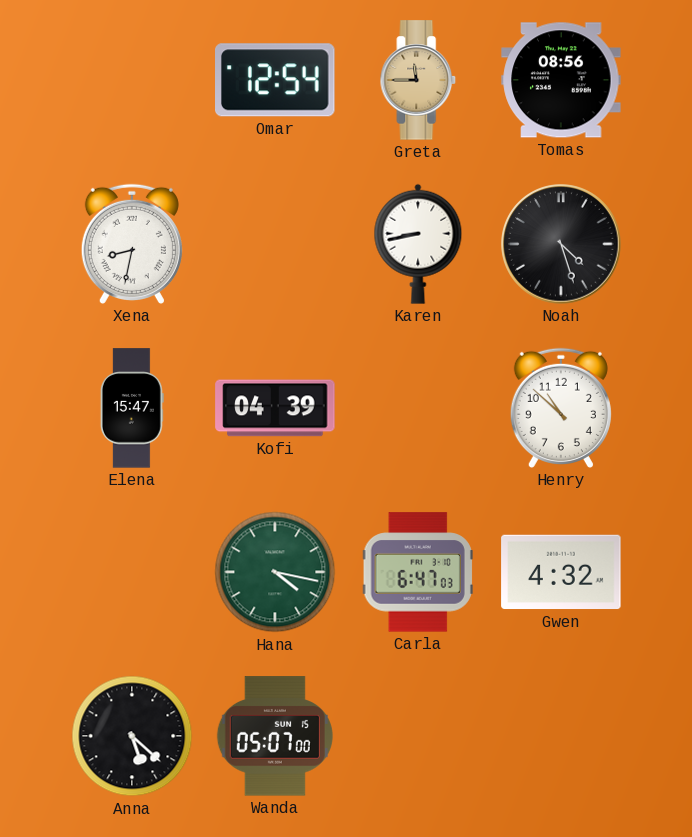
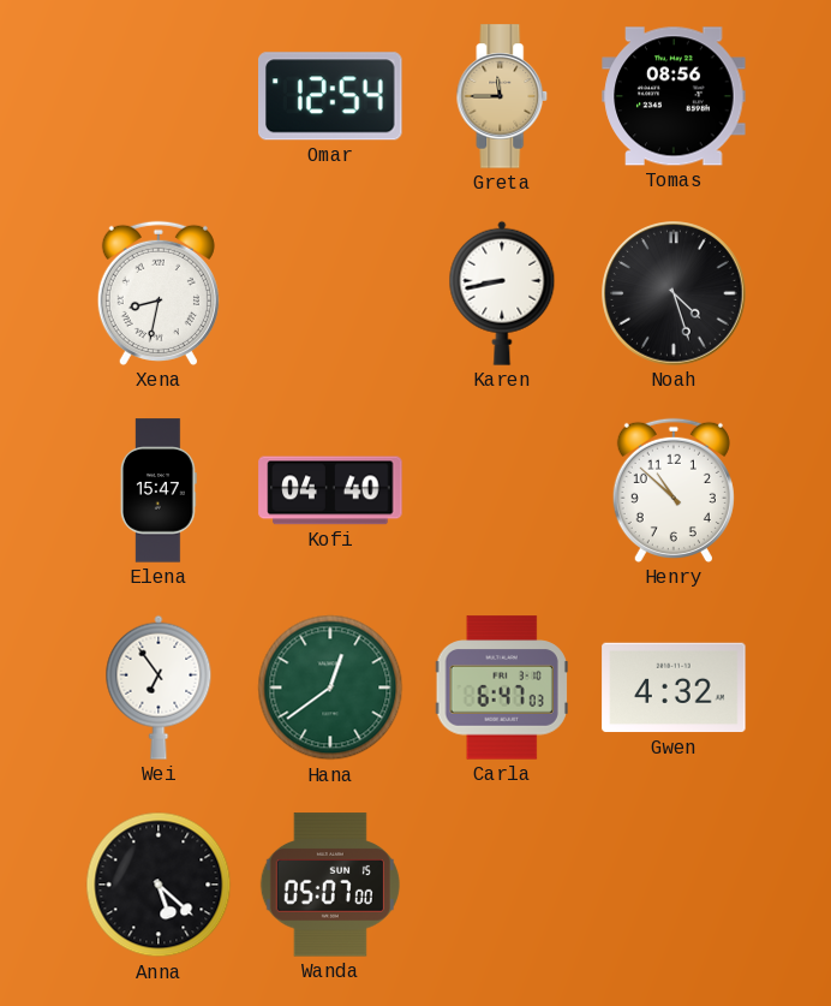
Kofi: 04:39 -> 04:40
Wei: none -> 6:54
Hana: 4:17 -> 12:39
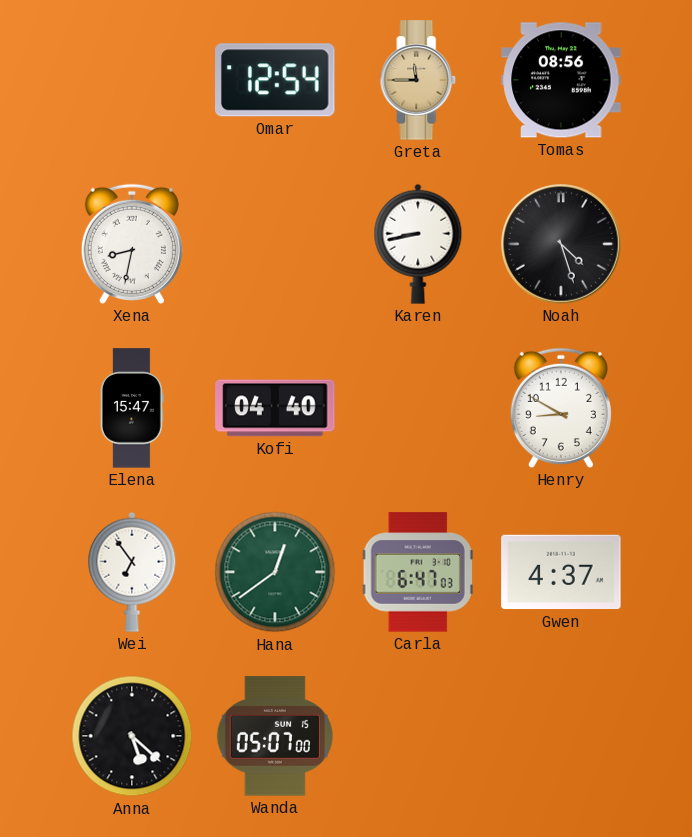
Henry: 10:52 -> 8:50
Gwen: 4:32 -> 4:37
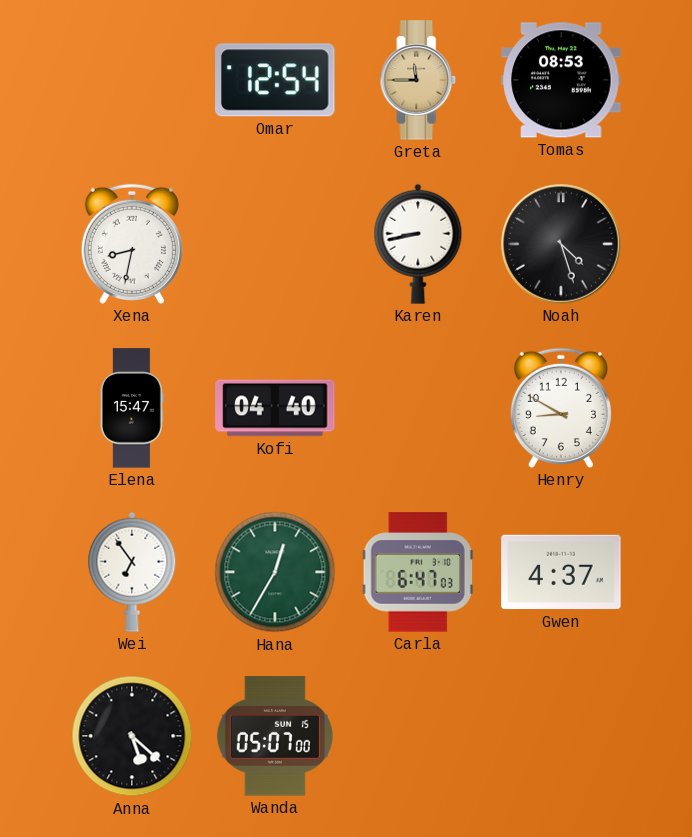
Tomas: 08:56 -> 08:53
Hana: 12:39 -> 12:35
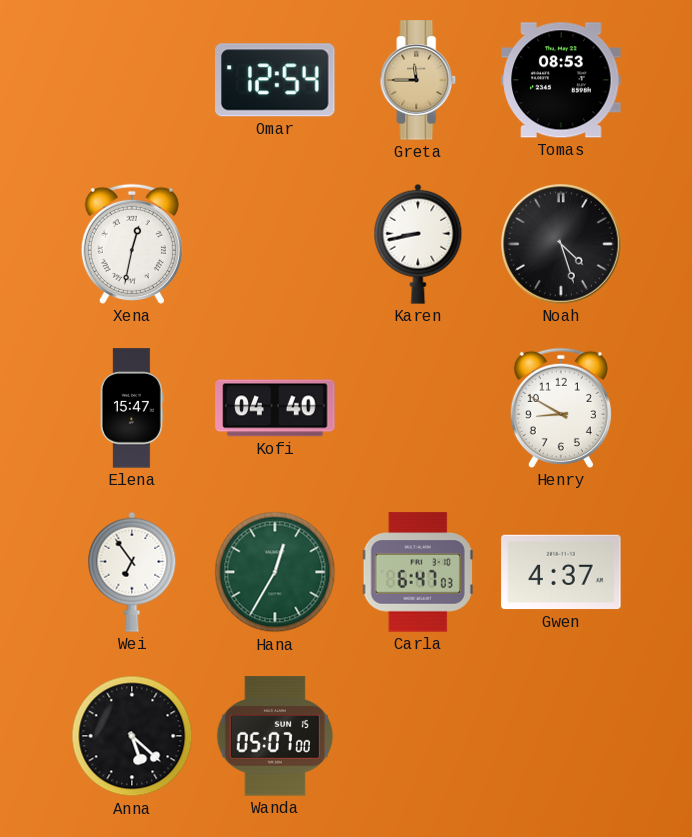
Xena: 8:32 -> 12:32
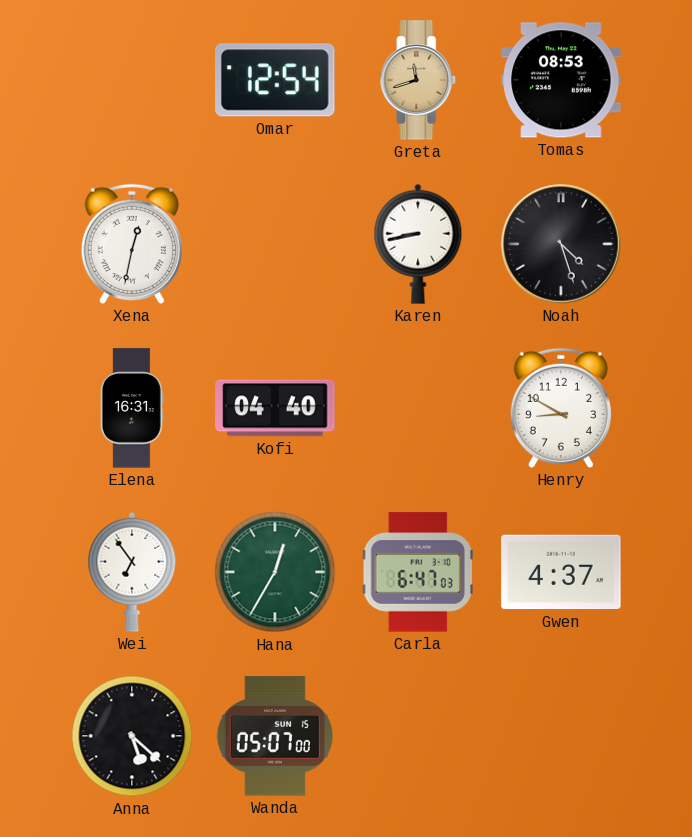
Greta: 11:45 -> 11:42
Elena: 15:47 -> 16:31
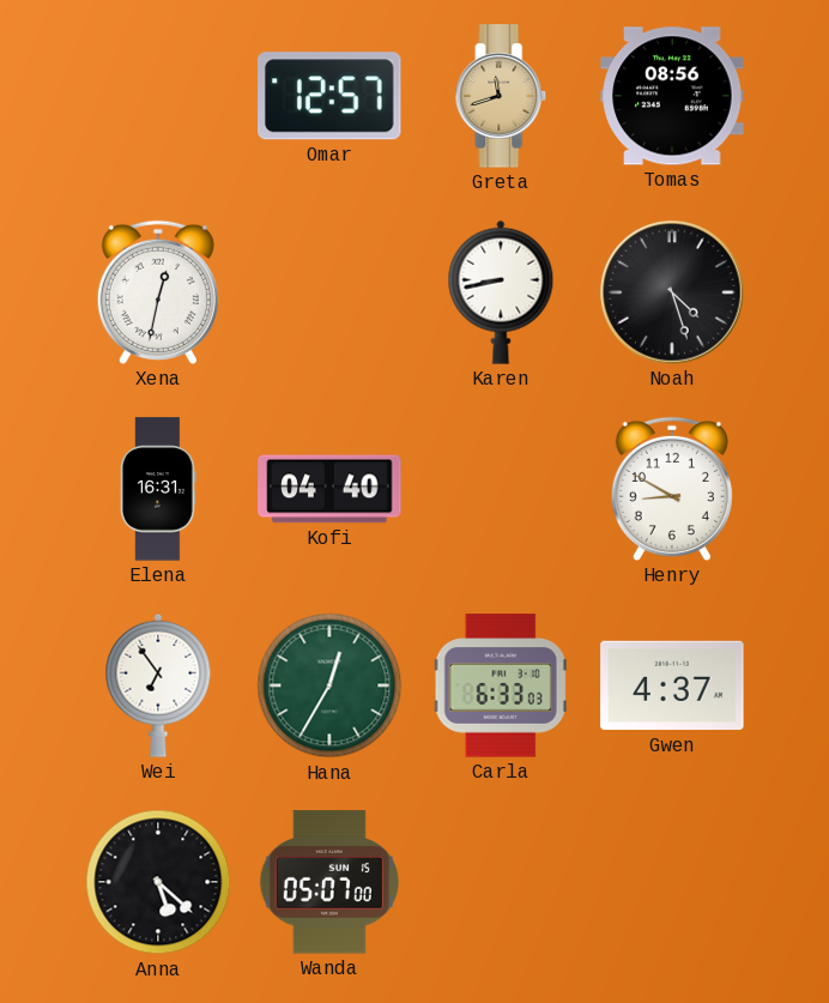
Omar: 12:54 -> 12:57
Tomas: 08:53 -> 08:56
Carla: 6:47 -> 6:33
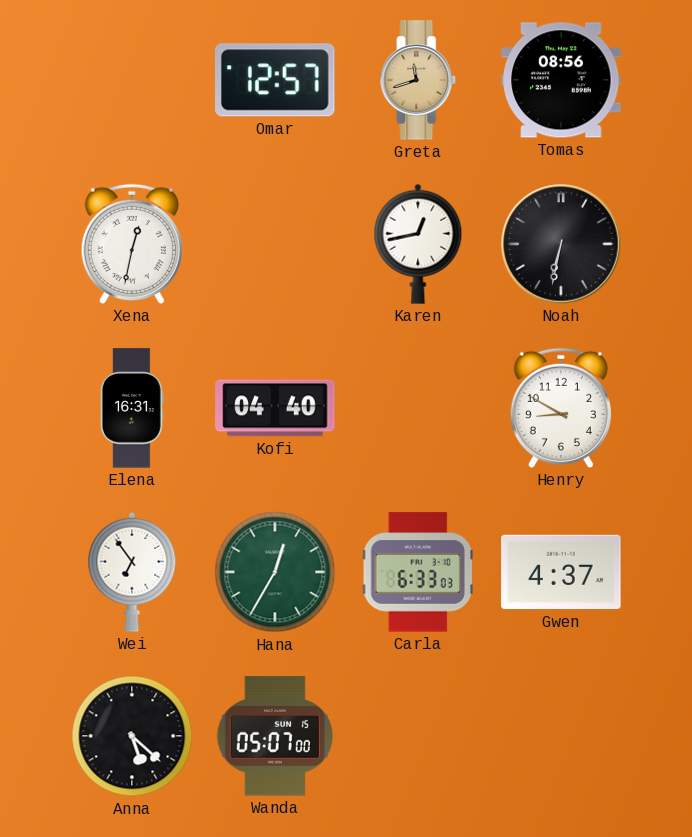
Karen: 8:43 -> 12:43
Noah: 4:27 -> 6:32
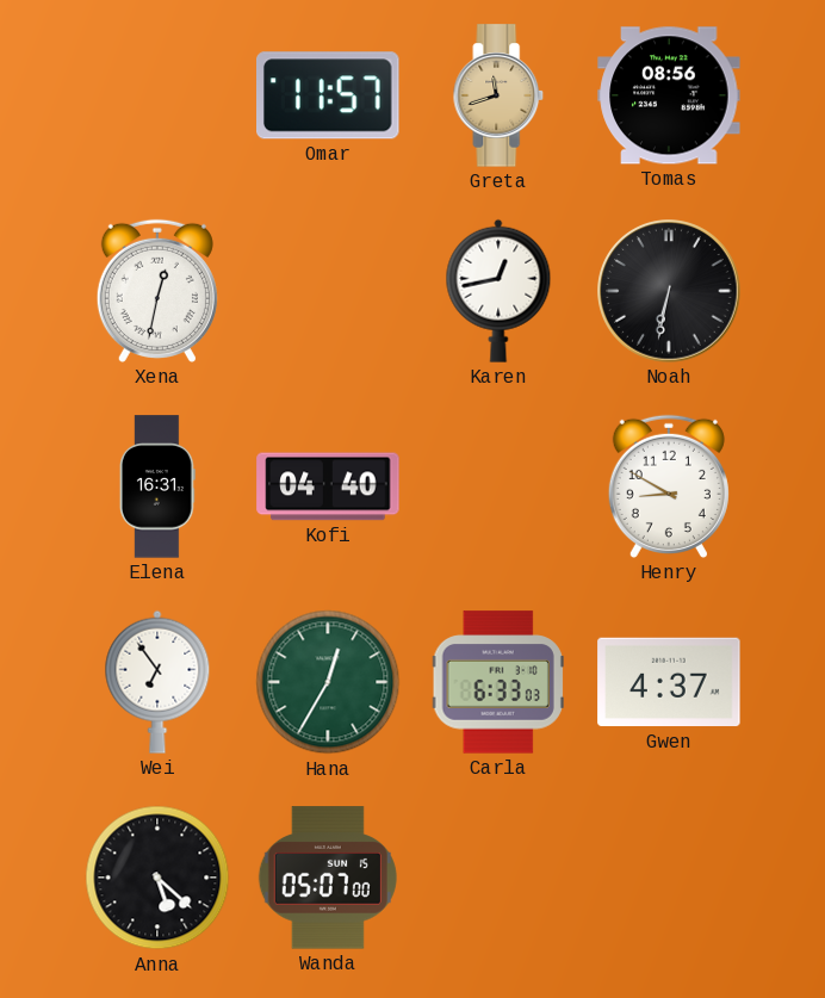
Omar: 12:57 -> 11:57
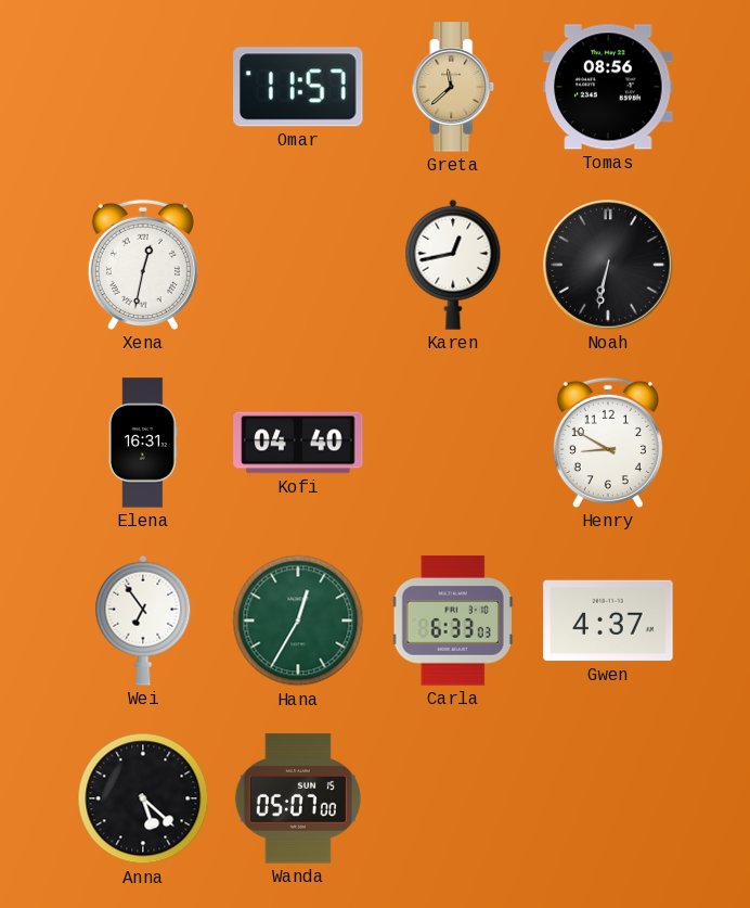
Greta: 11:42 -> 11:38
